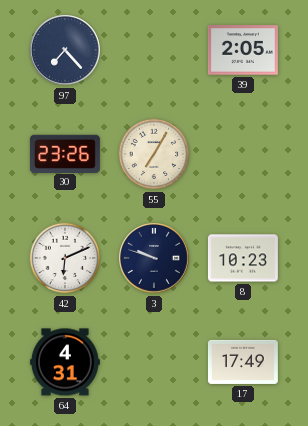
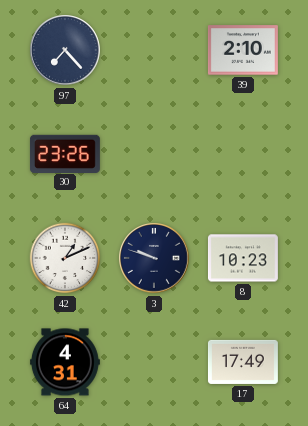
39: 2:05 -> 2:10
55: 7:05 -> none
42: 6:11 -> 1:11
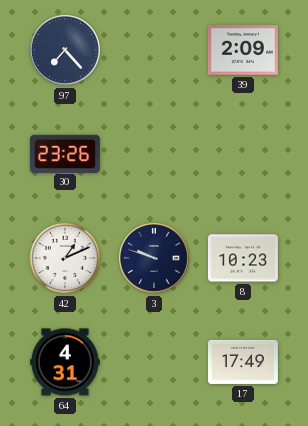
39: 2:10 -> 2:09
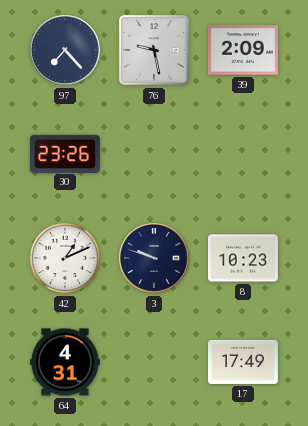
76: none -> 9:28
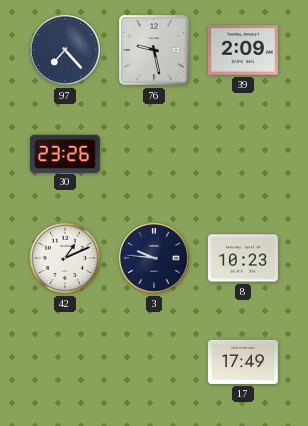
3: 9:48 -> 9:46
64: 4:31 -> none
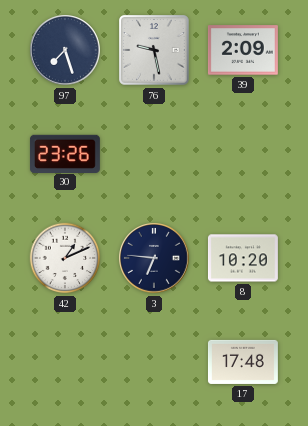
97: 7:23 -> 7:27
3: 9:46 -> 6:46
8: 10:23 -> 10:20
17: 17:49 -> 17:48
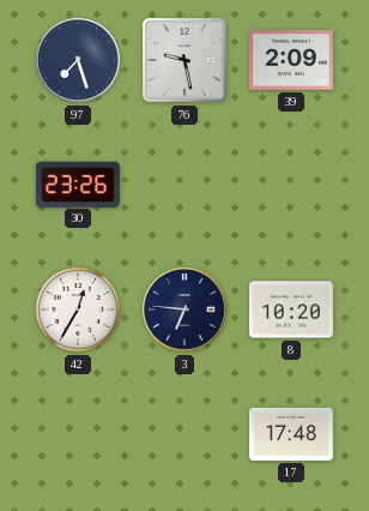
42: 1:11 -> 12:35
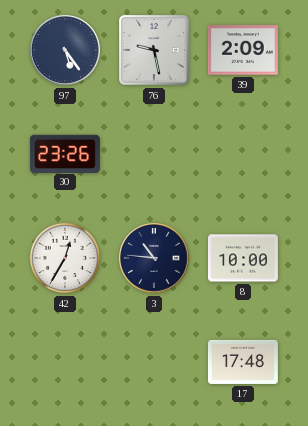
97: 7:27 -> 5:24
3: 6:46 -> 10:46
8: 10:20 -> 10:00
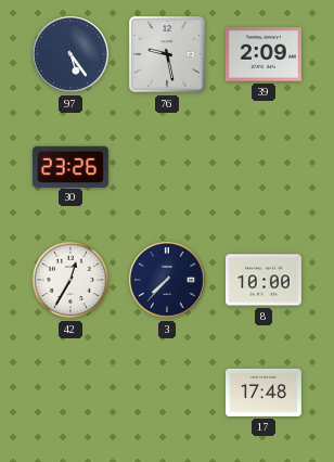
3: 10:46 -> 7:37
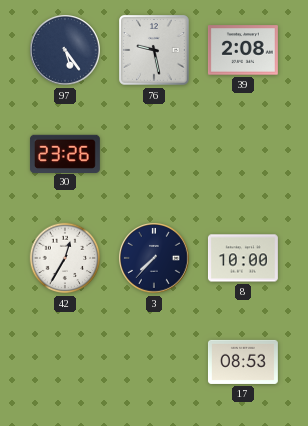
39: 2:09 -> 2:08
17: 17:48 -> 08:53
